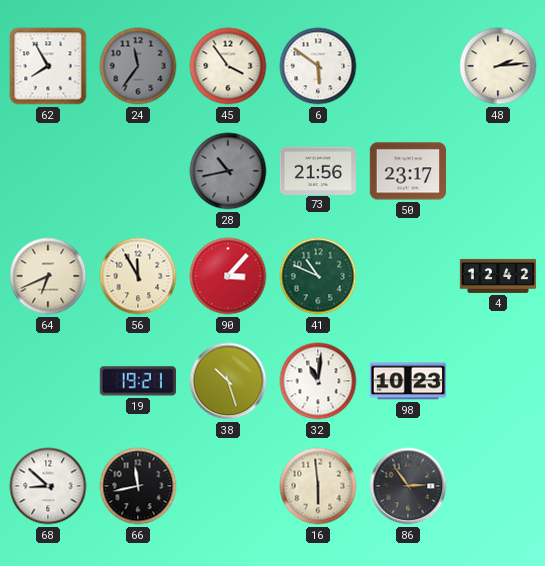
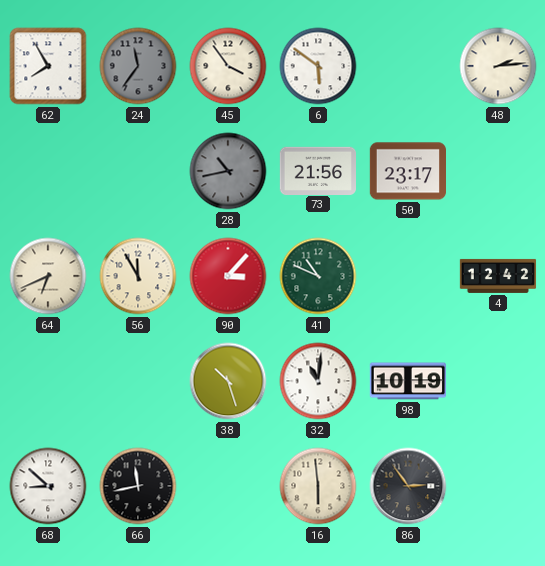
19: 19:21 -> none
98: 10:23 -> 10:19
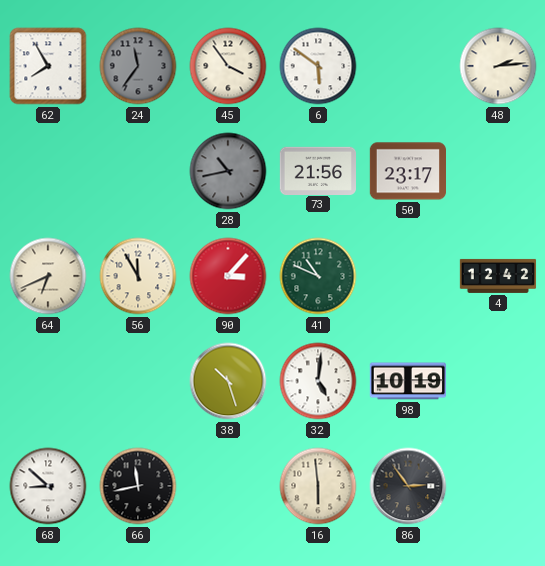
32: 11:01 -> 5:01
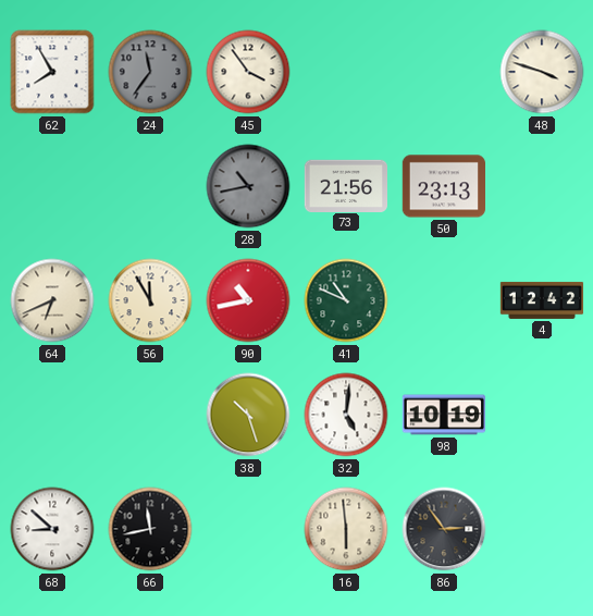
6: 5:51 -> none
48: 2:14 -> 3:48
50: 23:17 -> 23:13
90: 3:07 -> 10:43
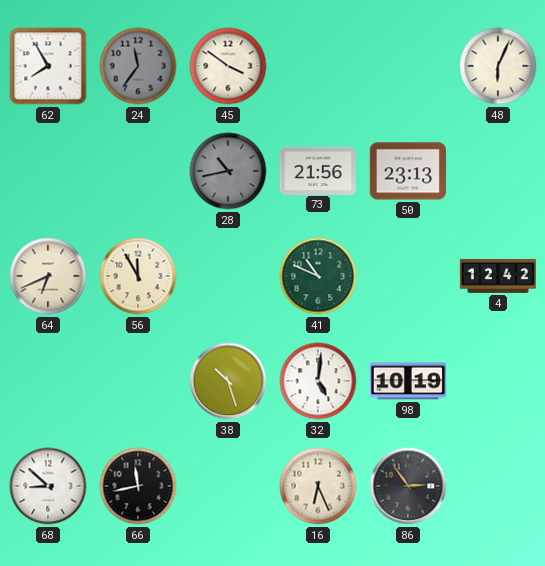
45: 3:54 -> 3:51
48: 3:48 -> 6:04
90: 10:43 -> none
16: 5:59 -> 6:26
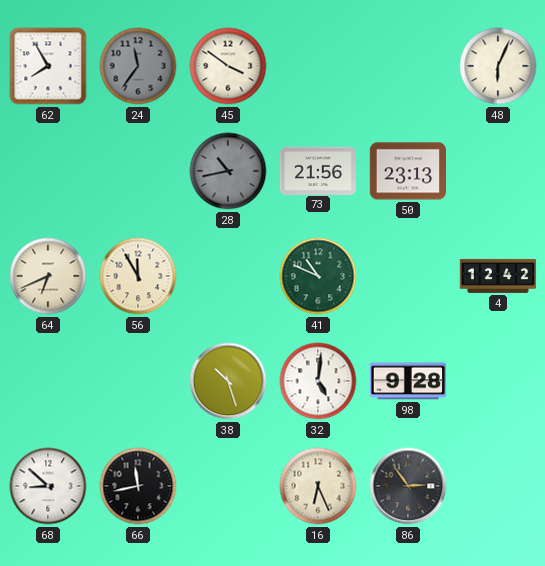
98: 10:19 -> 9:28
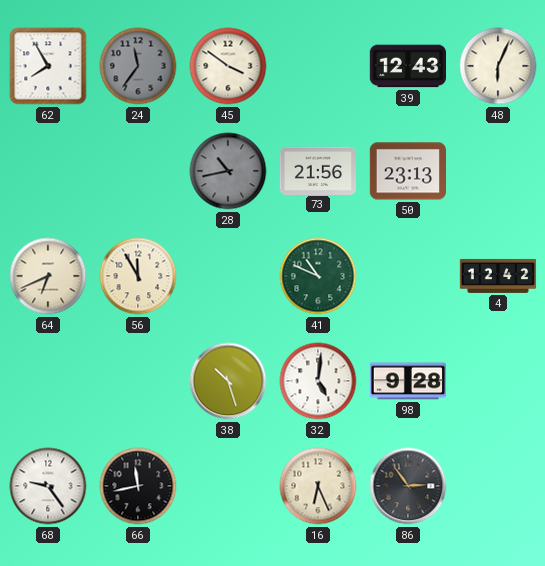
39: none -> 12:43
68: 8:52 -> 9:24
